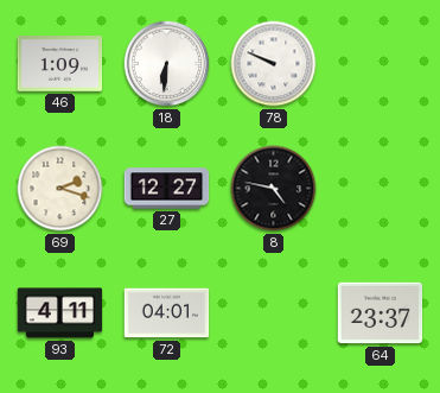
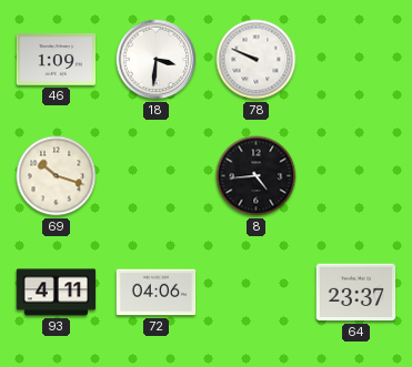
18: 6:31 -> 3:31
69: 2:18 -> 10:18
27: 12:27 -> none
8: 4:47 -> 4:44
72: 04:01 -> 04:06
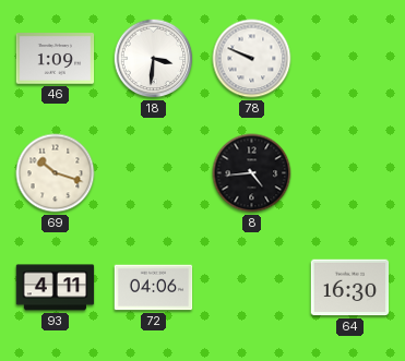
64: 23:37 -> 16:30
